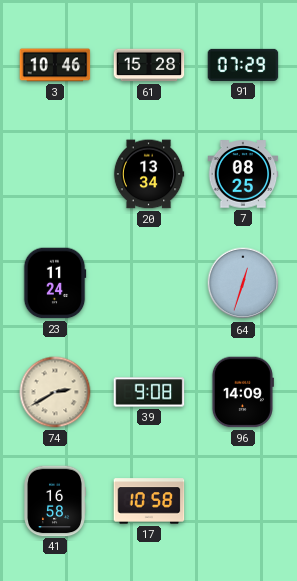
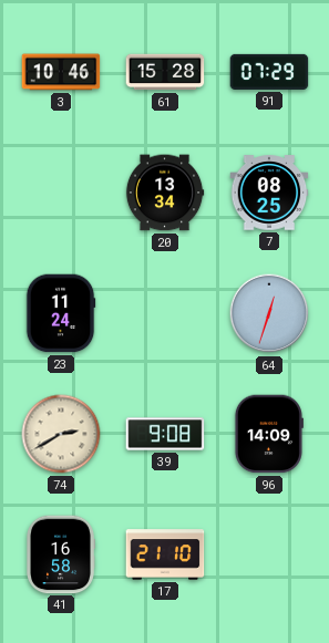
17: 10:58 -> 21:10
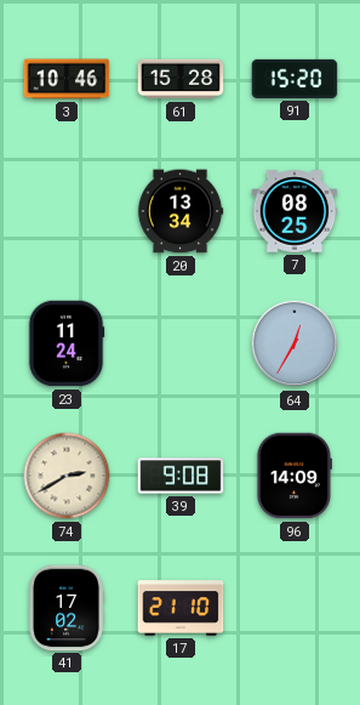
91: 07:29 -> 15:20
64: 12:33 -> 12:35
41: 16:58 -> 17:02
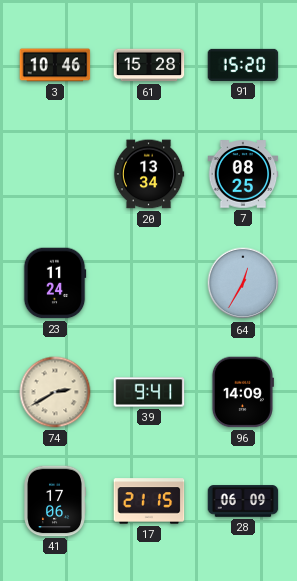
39: 9:08 -> 9:41
41: 17:02 -> 17:06
17: 21:10 -> 21:15
28: none -> 06:09
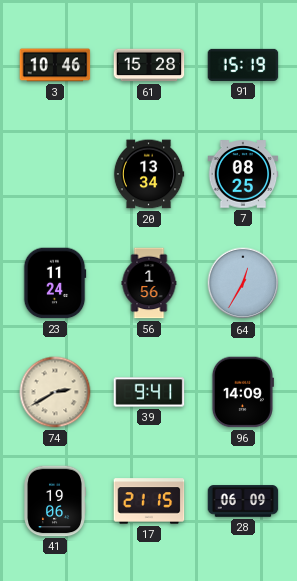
91: 15:20 -> 15:19
56: none -> 1:56
41: 17:06 -> 19:06
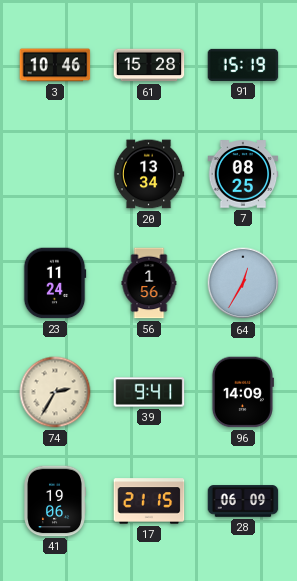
74: 2:40 -> 2:35
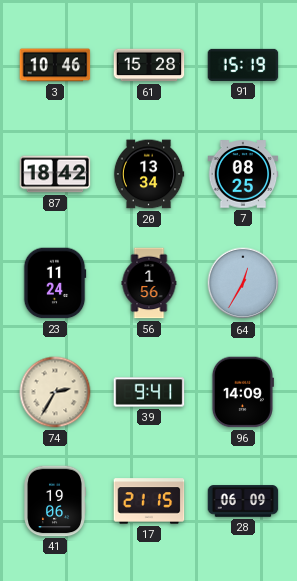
87: none -> 18:42
